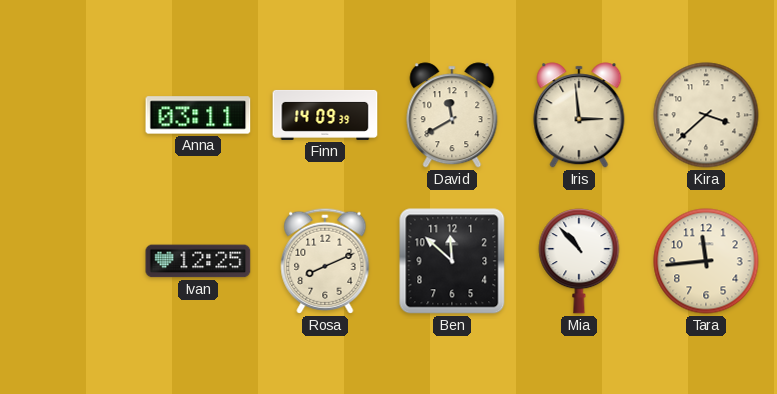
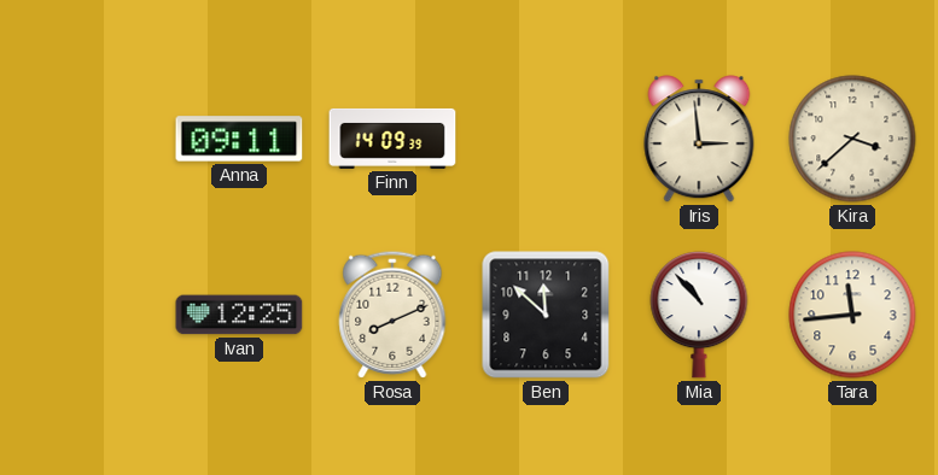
Anna: 03:11 -> 09:11
David: 11:40 -> none
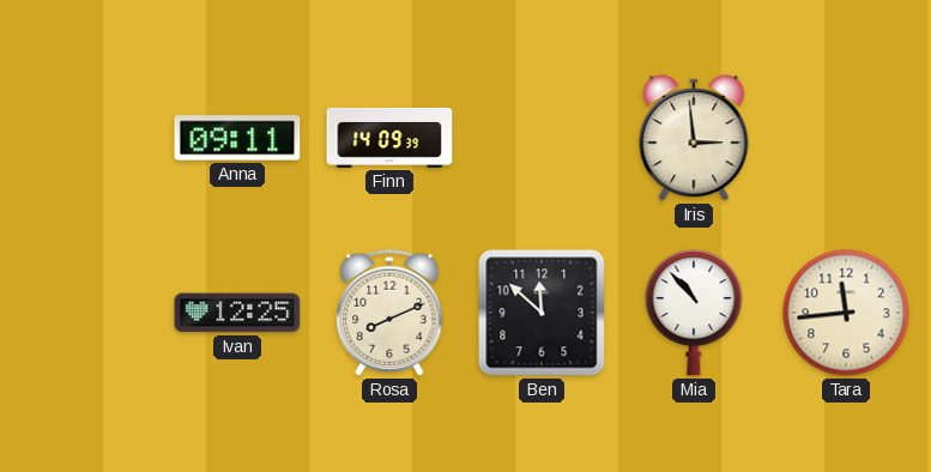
Kira: 3:38 -> none
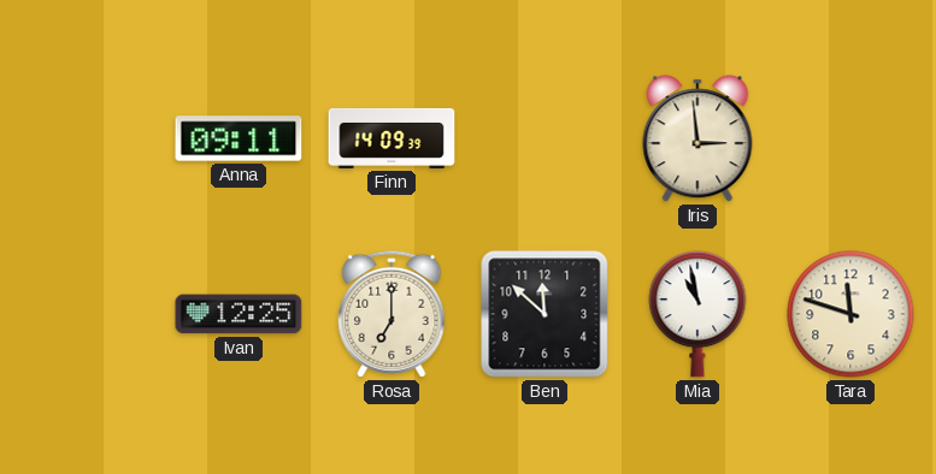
Rosa: 8:11 -> 7:00
Mia: 10:53 -> 10:58
Tara: 11:44 -> 11:48
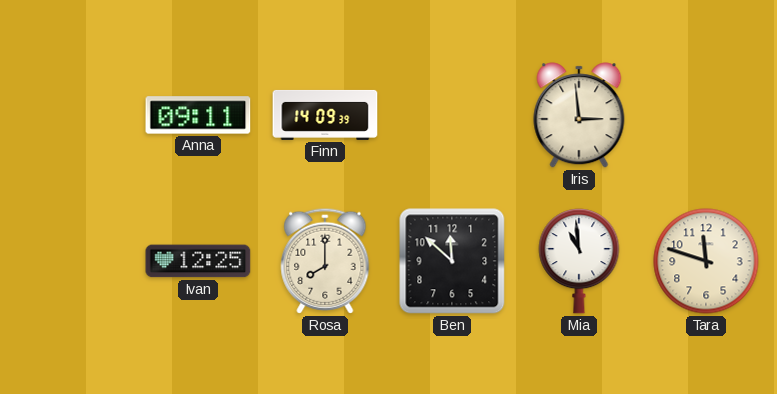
Rosa: 7:00 -> 8:00
Mia: 10:58 -> 10:59
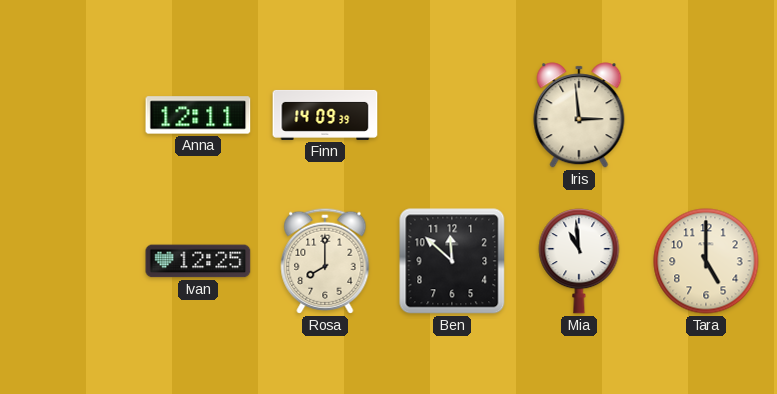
Anna: 09:11 -> 12:11
Tara: 11:48 -> 5:00
